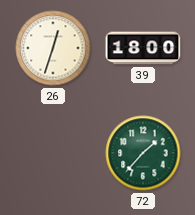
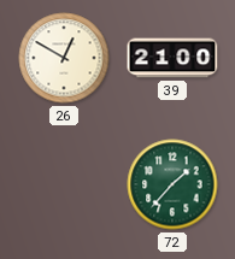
26: 12:33 -> 12:50
39: 18:00 -> 21:00
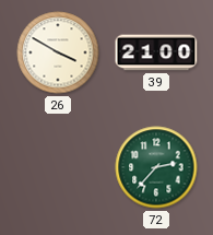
26: 12:50 -> 3:50
72: 1:37 -> 2:37
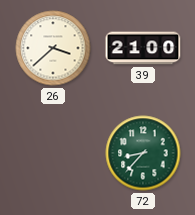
26: 3:50 -> 3:38
72: 2:37 -> 8:37
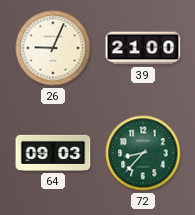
26: 3:38 -> 9:04
64: none -> 09:03
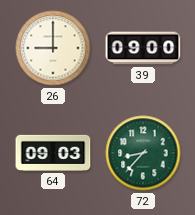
26: 9:04 -> 9:00
39: 21:00 -> 09:00
